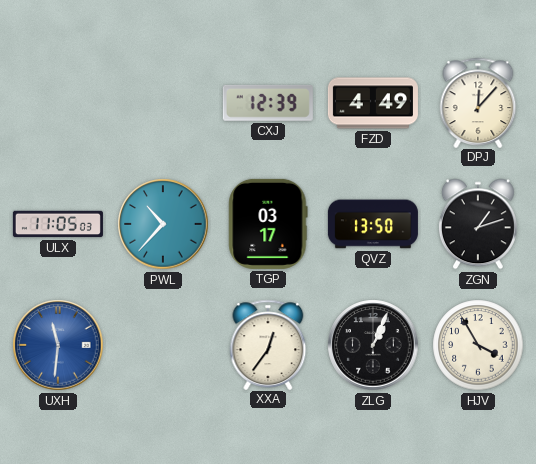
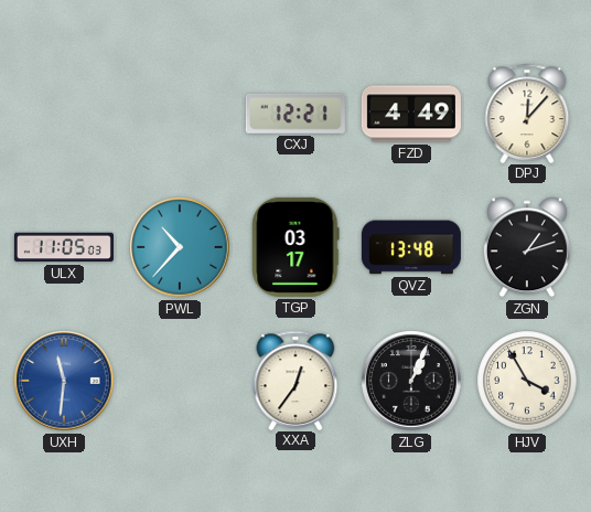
CXJ: 12:39 -> 12:21
QVZ: 13:50 -> 13:48
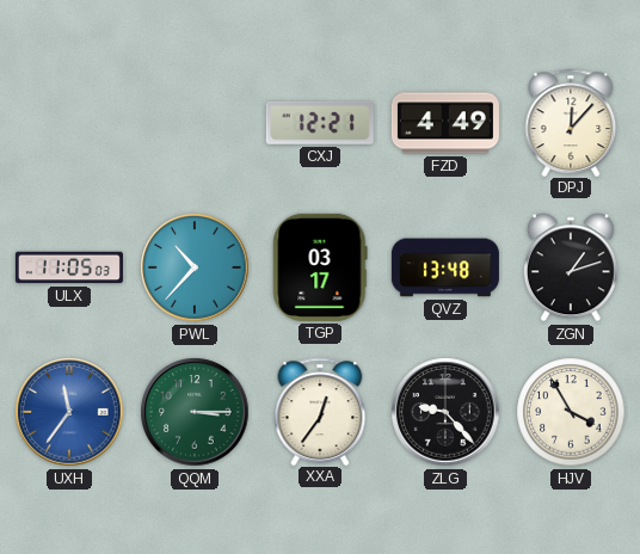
UXH: 11:31 -> 11:36
QQM: none -> 3:15
ZLG: 1:04 -> 9:23
